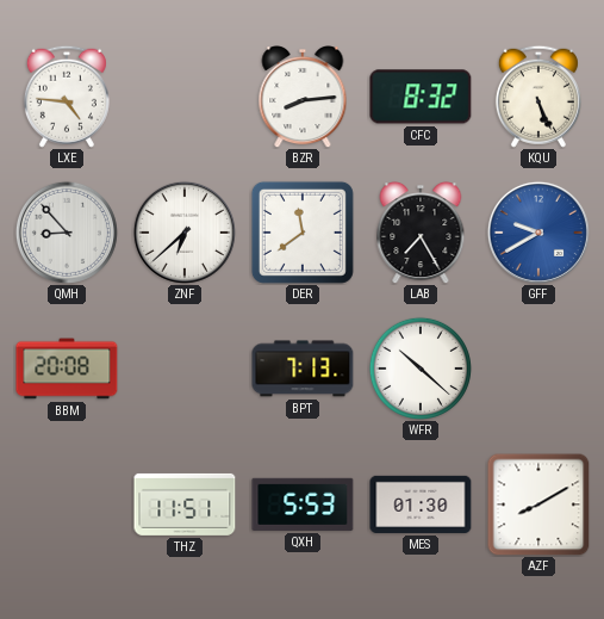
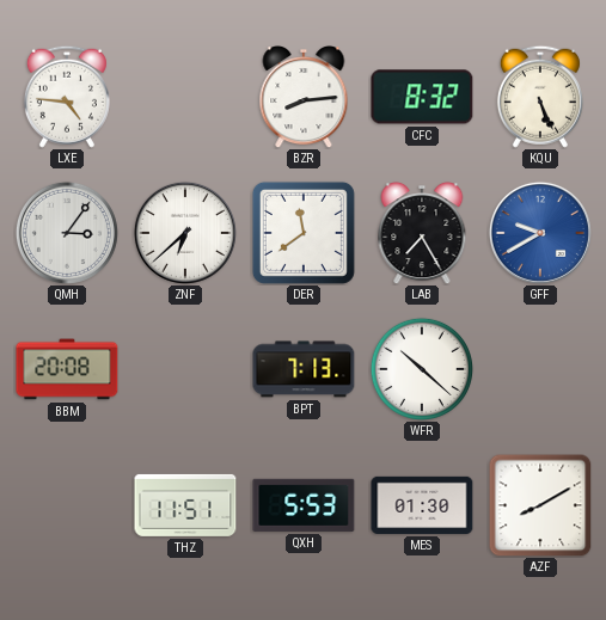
QMH: 8:53 -> 3:06
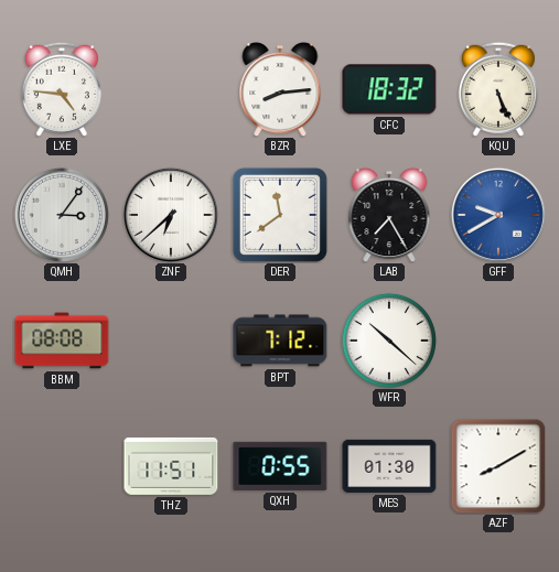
CFC: 8:32 -> 18:32
BBM: 20:08 -> 08:08
BPT: 7:13 -> 7:12
QXH: 5:53 -> 0:55
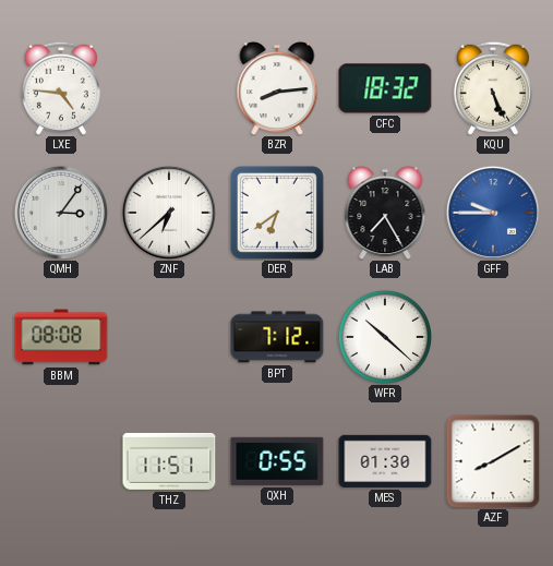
DER: 11:39 -> 6:39
GFF: 9:40 -> 9:45
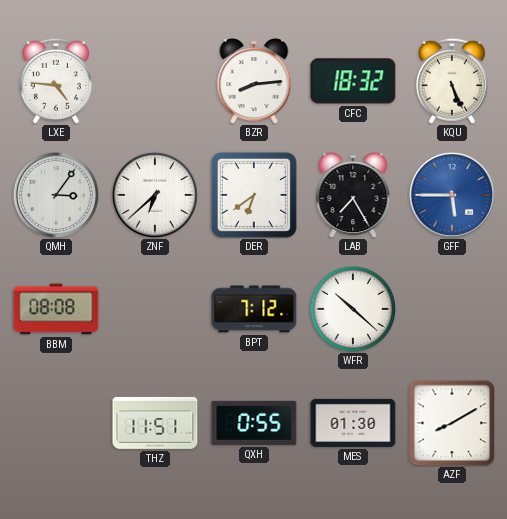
GFF: 9:45 -> 5:45
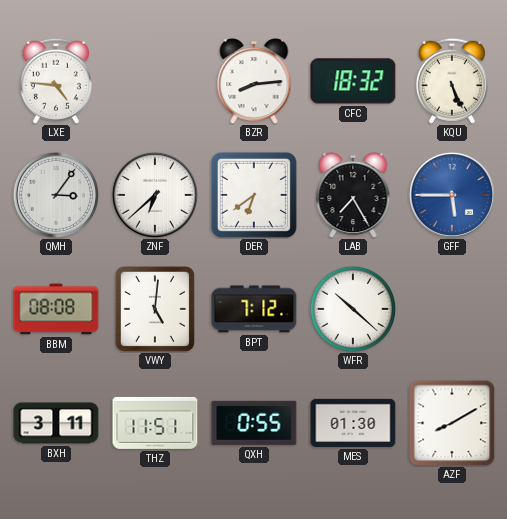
VWY: none -> 5:01
BXH: none -> 3:11
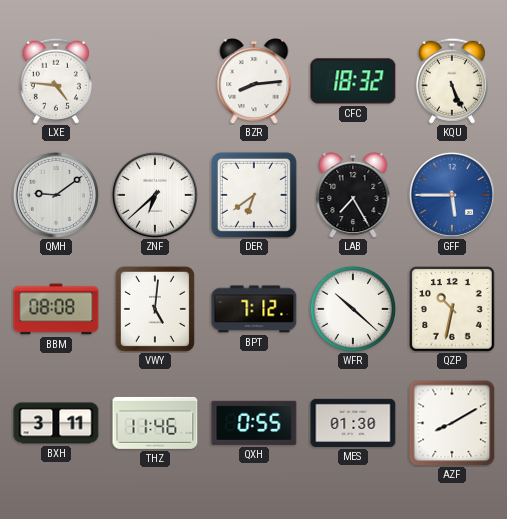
QMH: 3:06 -> 9:09
QZP: none -> 10:32
THZ: 11:51 -> 11:46
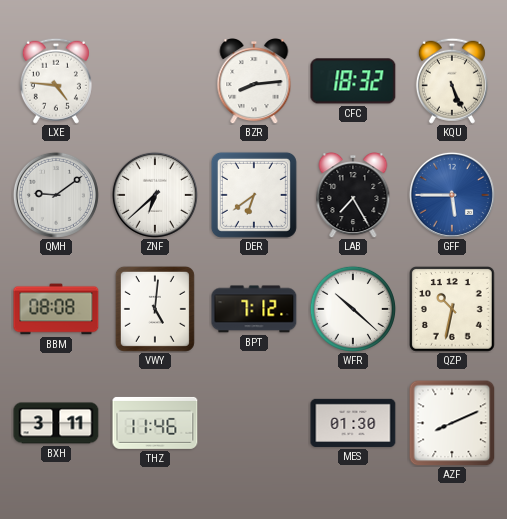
QXH: 0:55 -> none
AZF: 8:10 -> 8:11
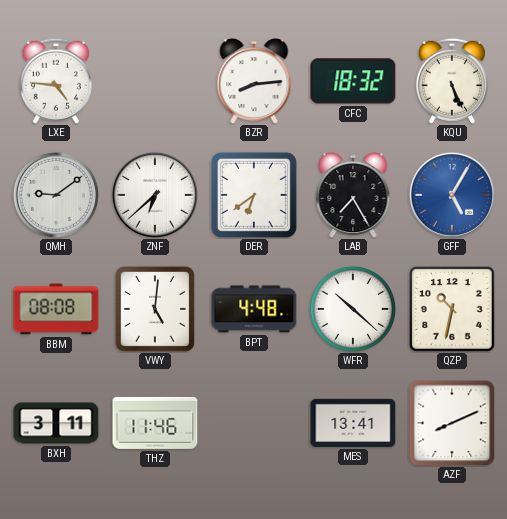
GFF: 5:45 -> 5:05
BPT: 7:12 -> 4:48
MES: 01:30 -> 13:41
